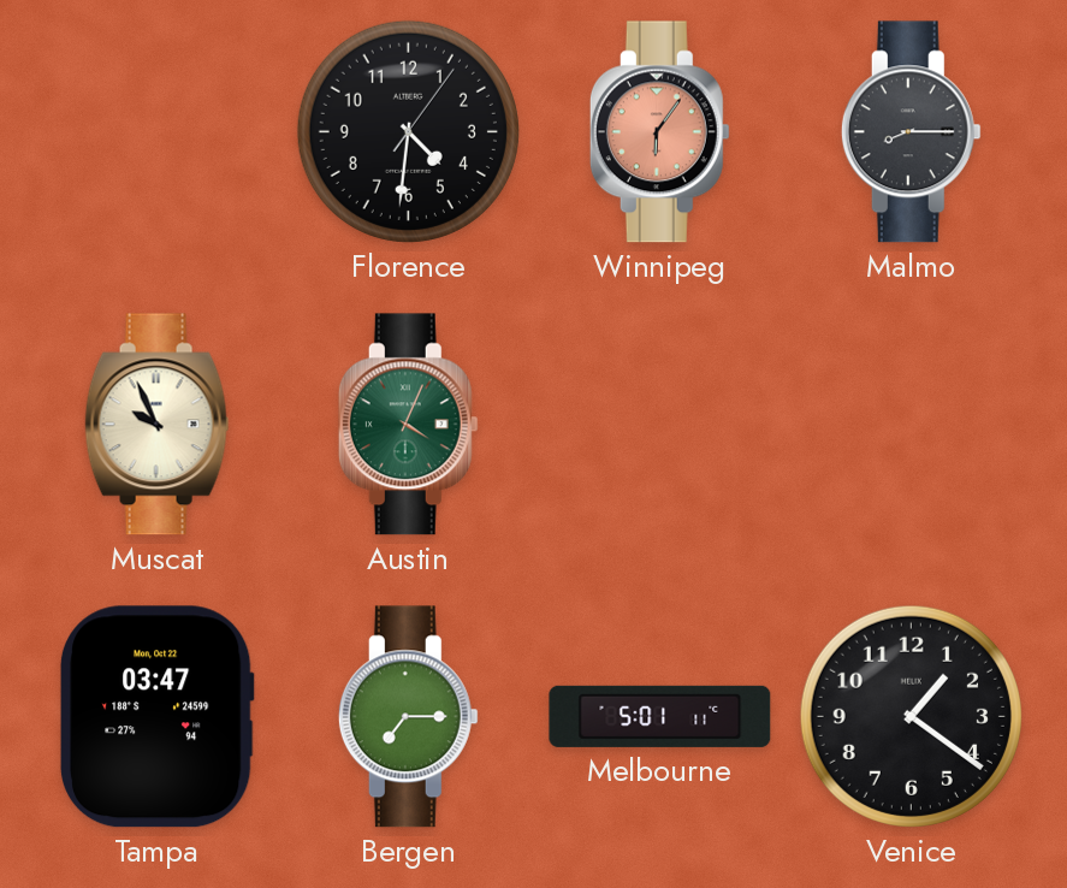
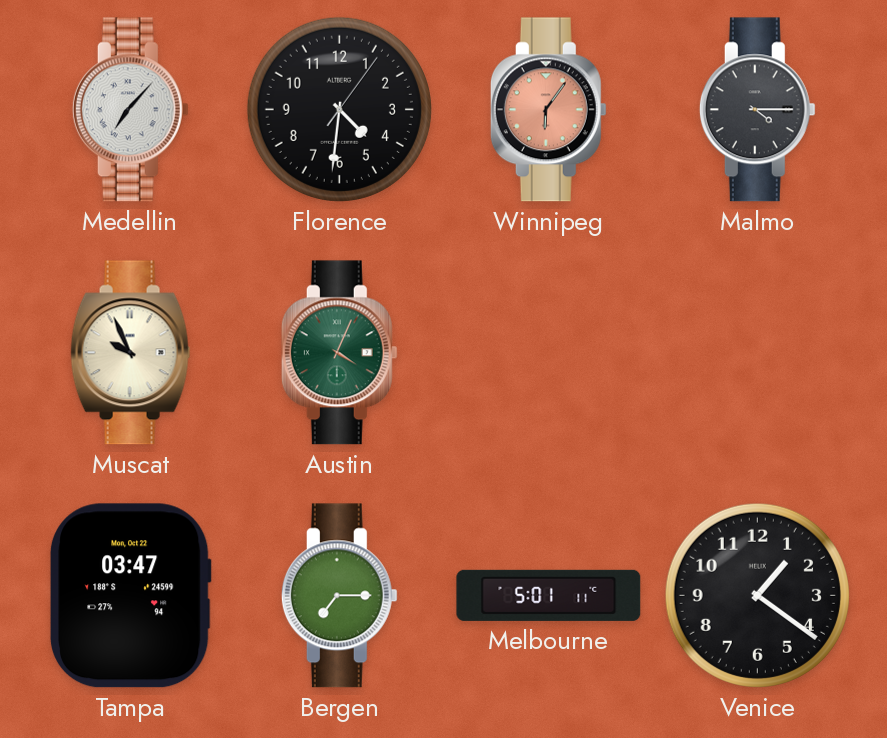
Medellin: none -> 7:07
Malmo: 8:15 -> 4:15
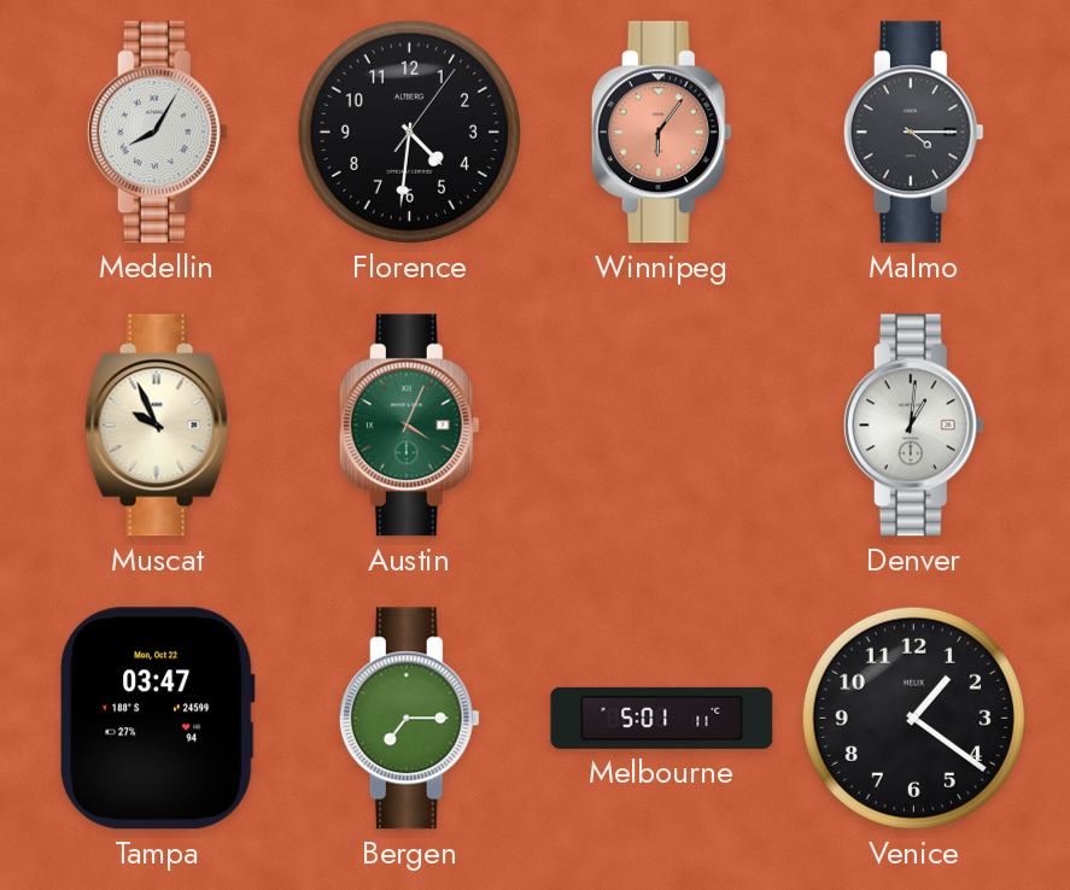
Medellin: 7:07 -> 8:05
Denver: none -> 1:01
